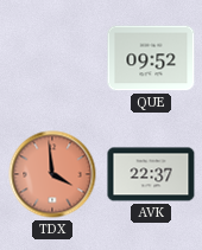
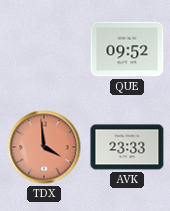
AVK: 22:37 -> 23:33
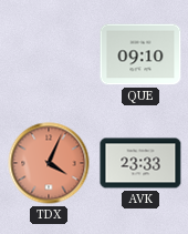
QUE: 09:52 -> 09:10
TDX: 3:59 -> 4:04
